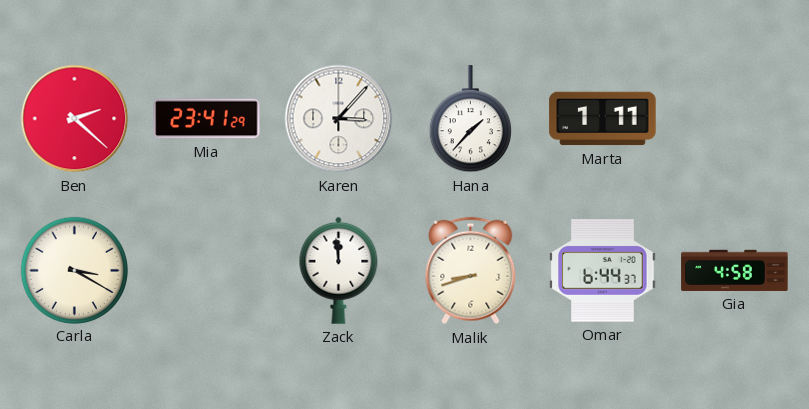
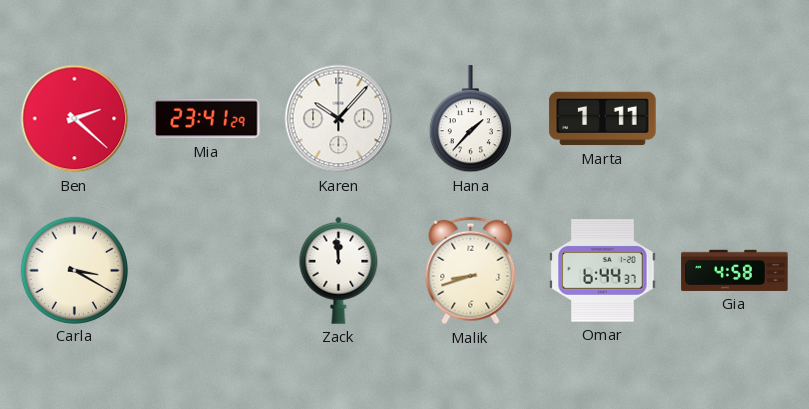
Karen: 3:07 -> 10:07
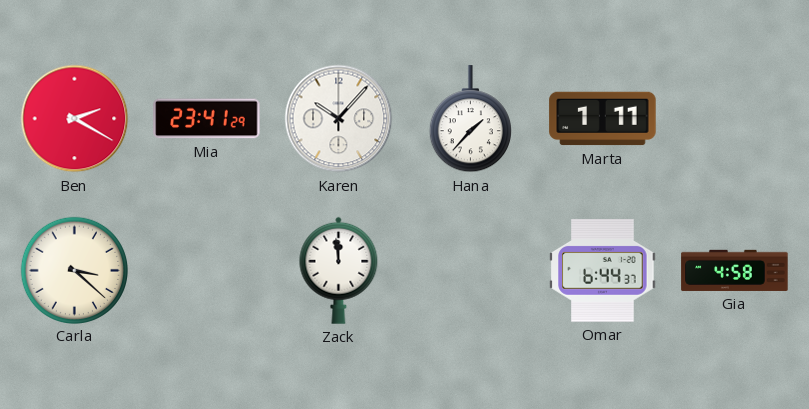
Ben: 2:22 -> 2:20
Carla: 3:20 -> 3:22
Malik: 8:42 -> none
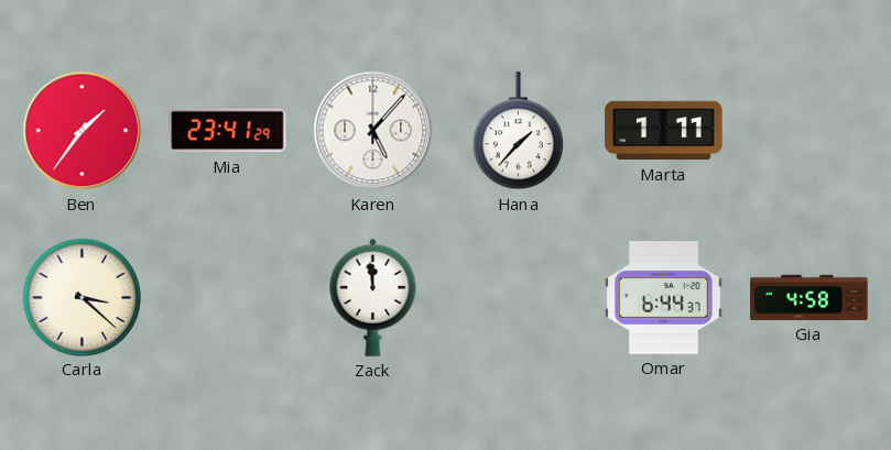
Ben: 2:20 -> 1:36
Karen: 10:07 -> 5:07
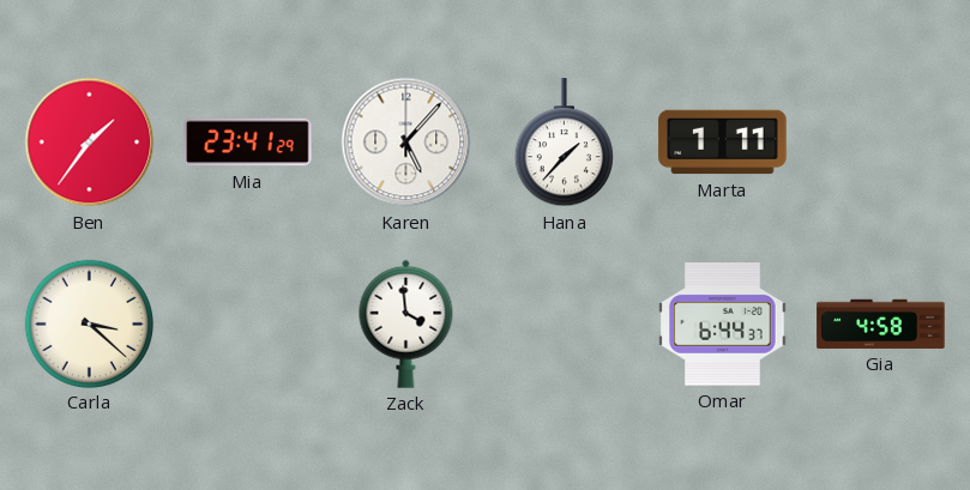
Zack: 11:59 -> 3:59
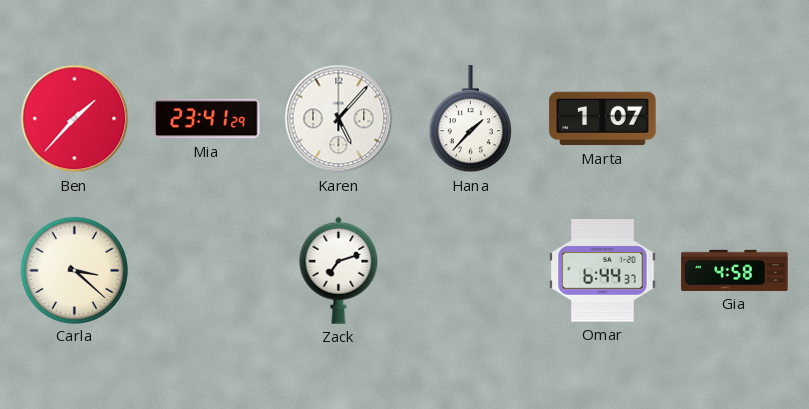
Ben: 1:36 -> 1:37
Marta: 1:11 -> 1:07
Zack: 3:59 -> 7:12
